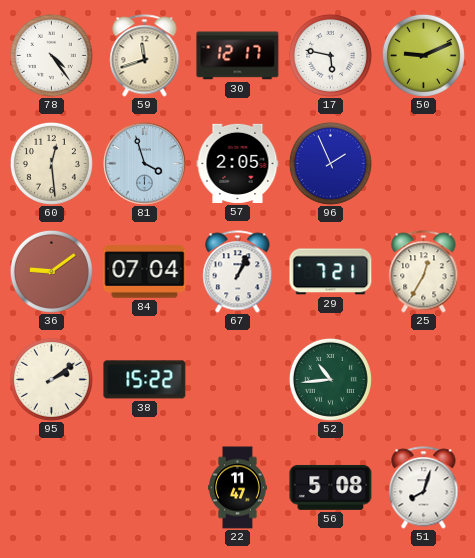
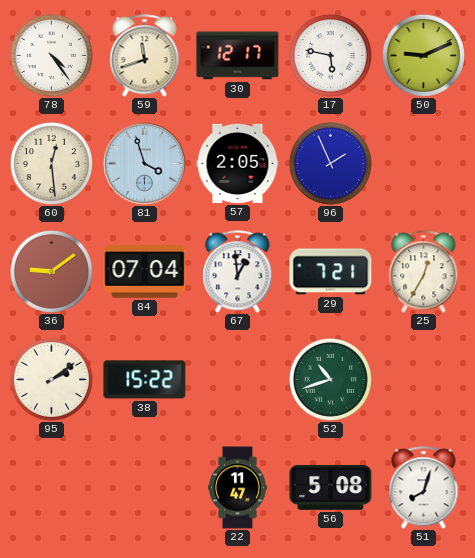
67: 1:04 -> 12:59
52: 10:44 -> 10:42
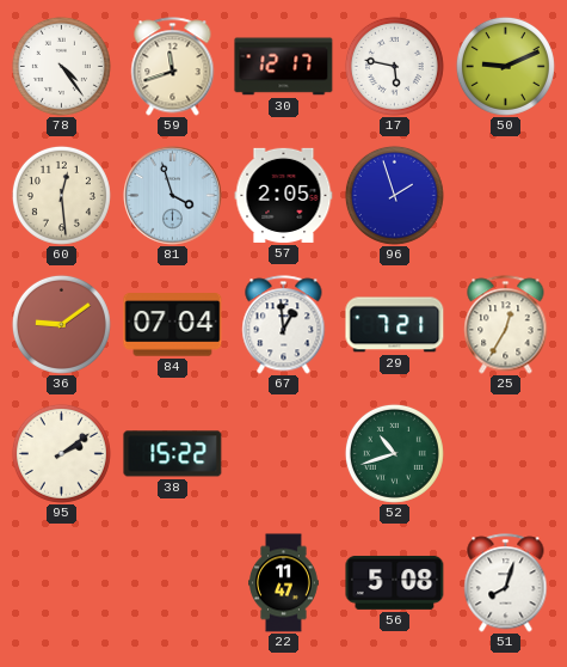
96: 1:56 -> 1:57
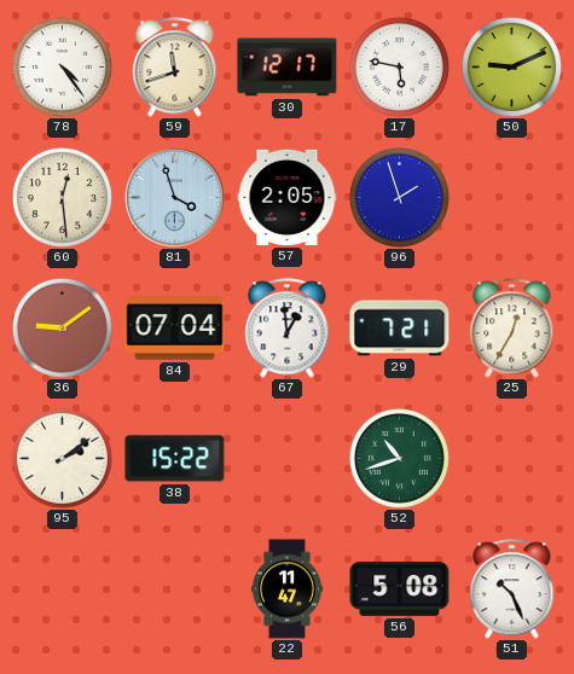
51: 8:03 -> 10:26
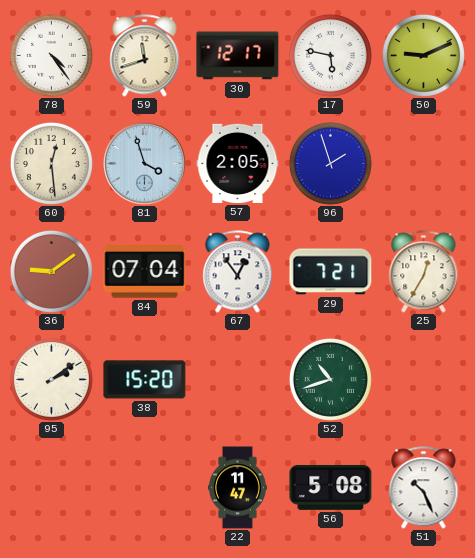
67: 12:59 -> 12:54
38: 15:22 -> 15:20
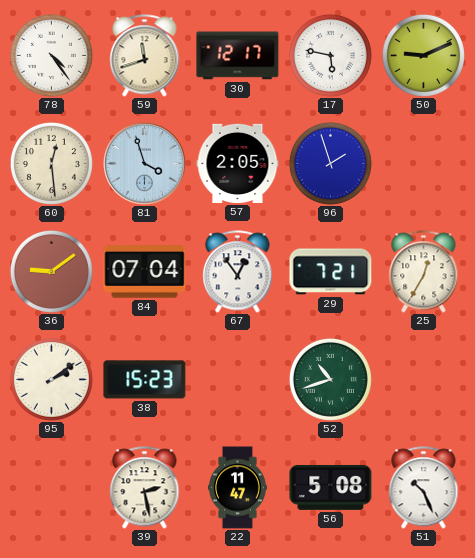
38: 15:20 -> 15:23
39: none -> 2:28
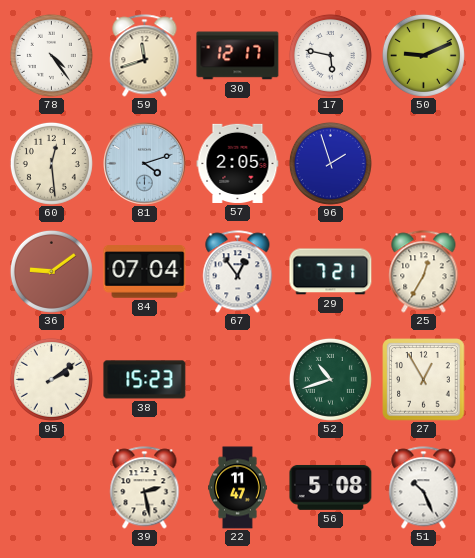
81: 3:57 -> 4:12
27: none -> 12:55
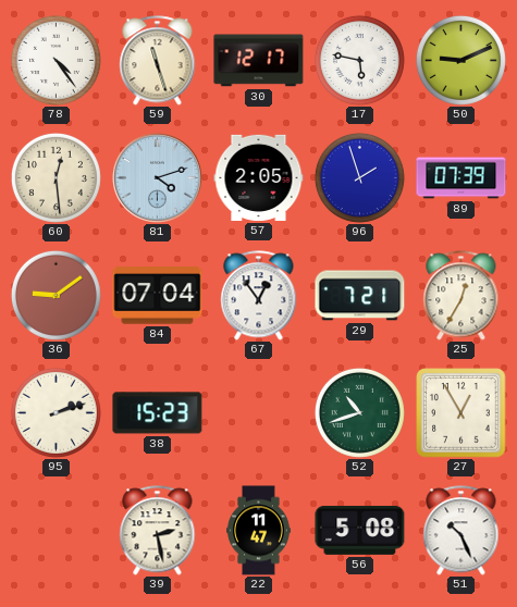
59: 11:42 -> 11:27
89: none -> 07:39
95: 2:09 -> 2:12
